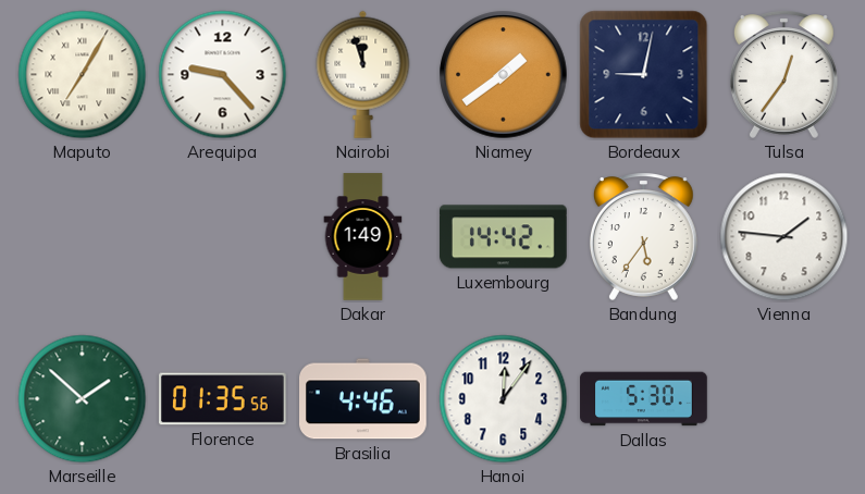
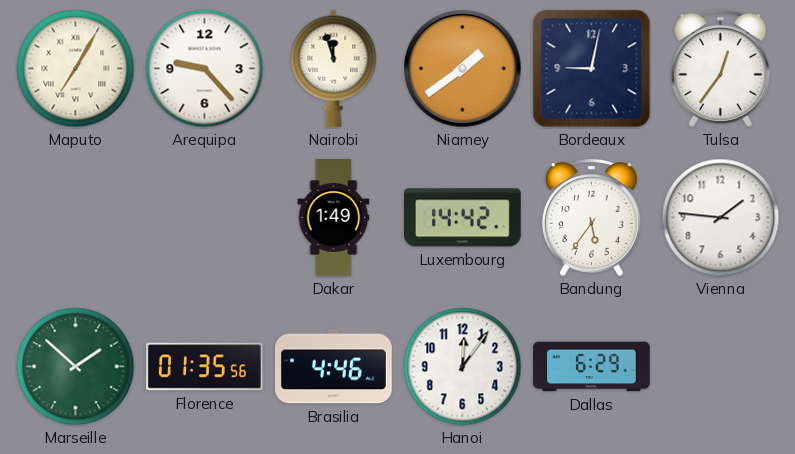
Dallas: 5:30 -> 6:29
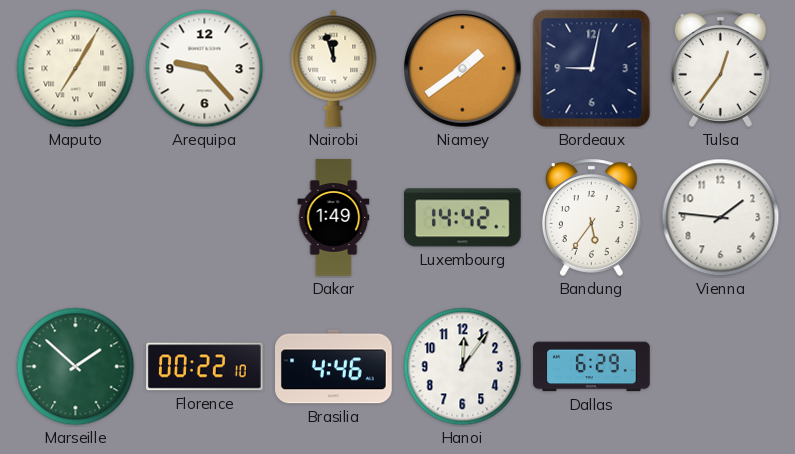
Florence: 01:35 -> 00:22
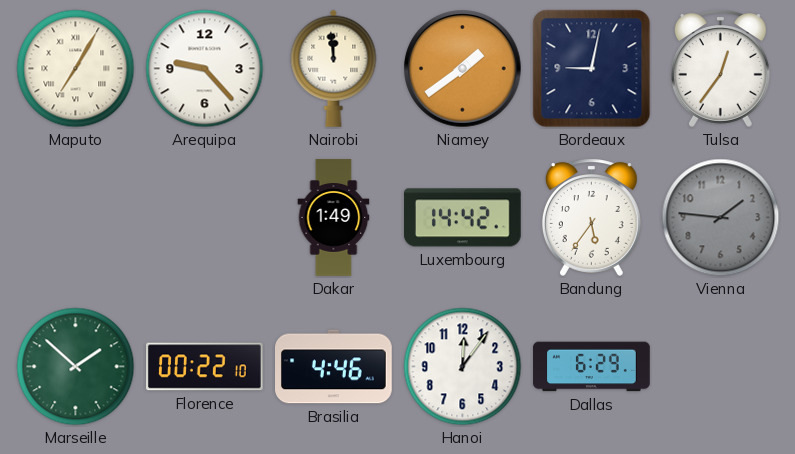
Nairobi: 11:57 -> 11:59
Vienna dial: white -> grey
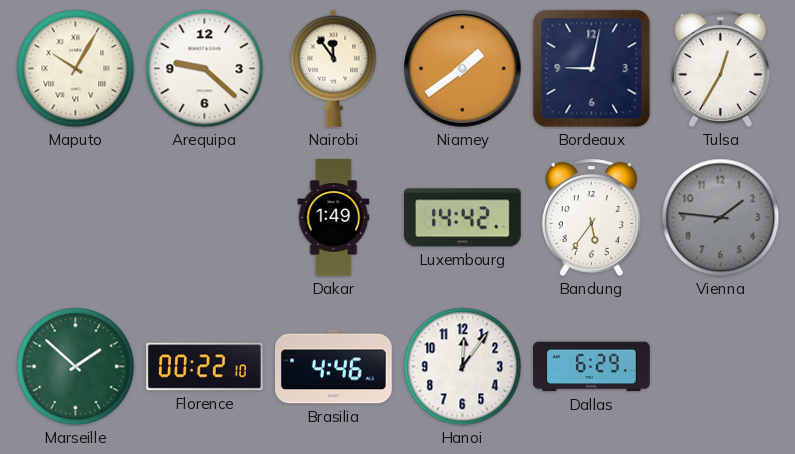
Maputo: 7:05 -> 10:05
Arequipa: 9:23 -> 9:22
Nairobi: 11:59 -> 11:54
Tulsa: 12:36 -> 12:35
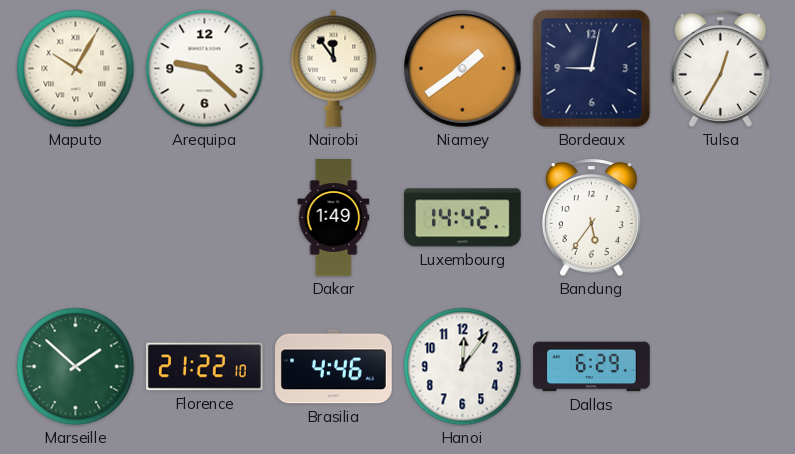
Vienna: 1:46 -> none
Florence: 00:22 -> 21:22
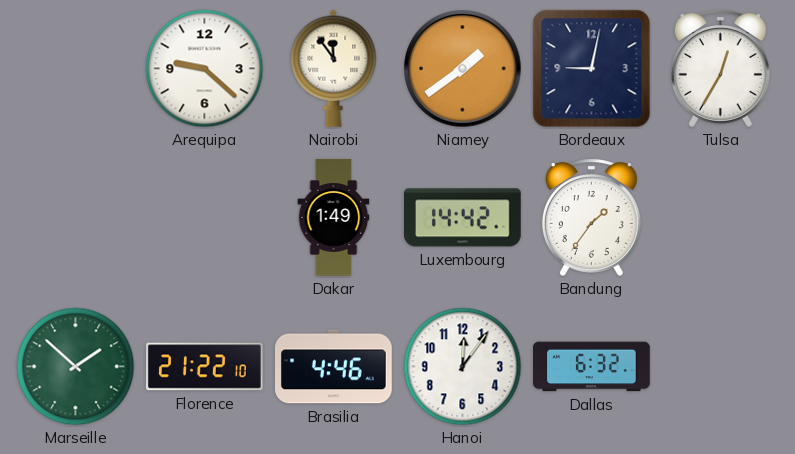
Maputo: 10:05 -> none
Bandung: 5:36 -> 1:36
Dallas: 6:29 -> 6:32
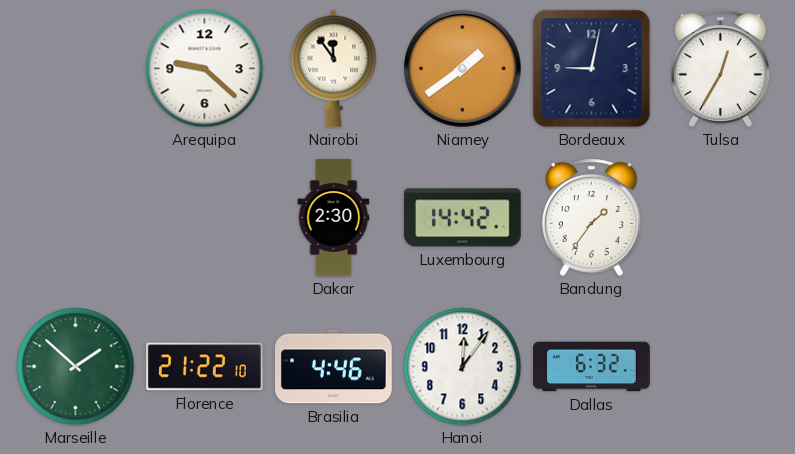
Dakar: 1:49 -> 2:30
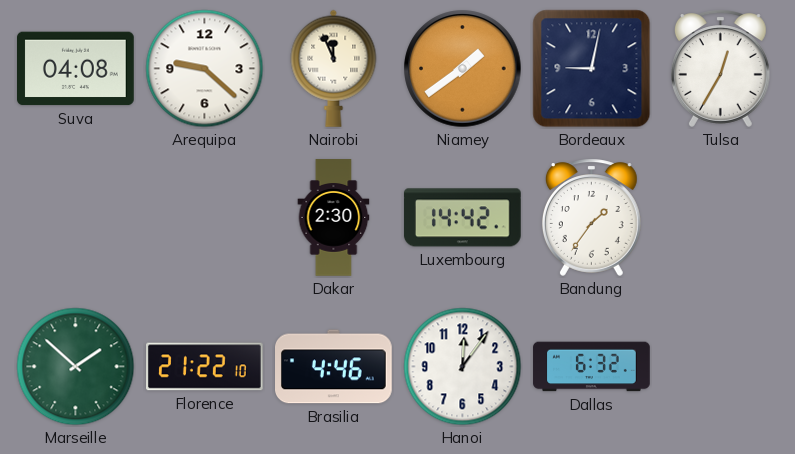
Suva: none -> 04:08
Nairobi: 11:54 -> 11:56
